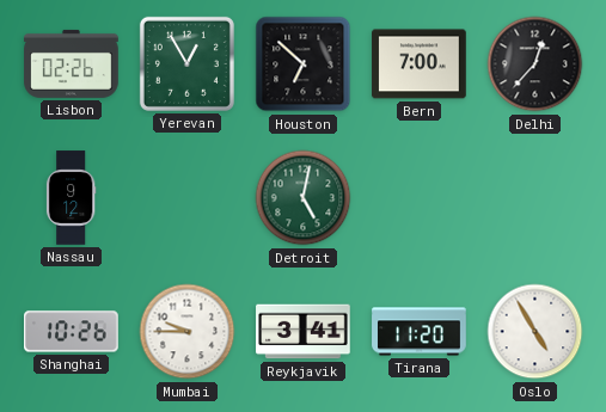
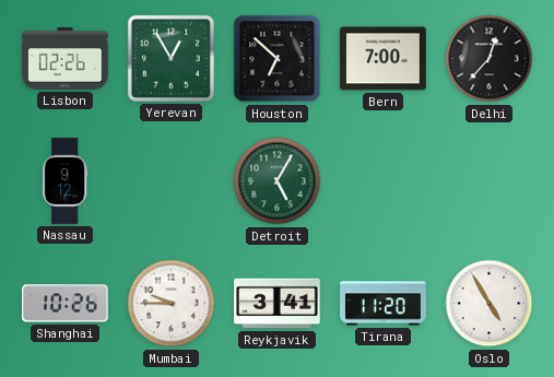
Detroit: 5:02 -> 5:05
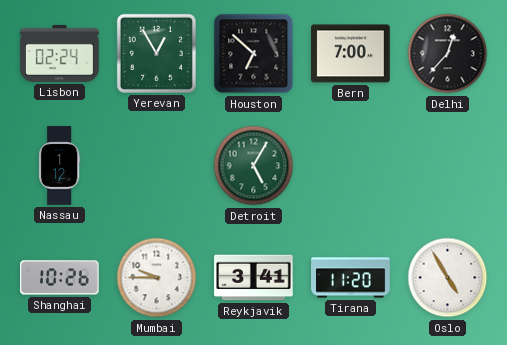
Lisbon: 02:26 -> 02:24
Nassau: 9:12 -> 1:12
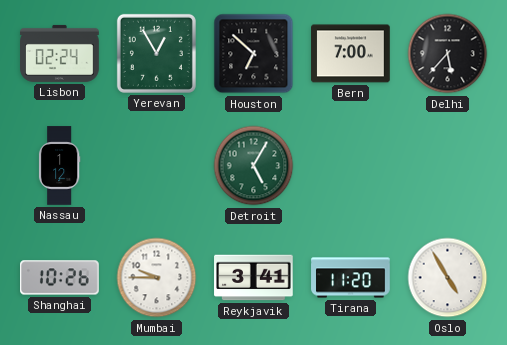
Delhi: 12:37 -> 5:37
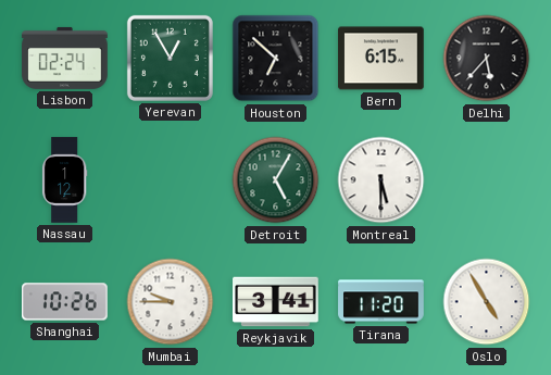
Bern: 7:00 -> 6:15
Montreal: none -> 5:30
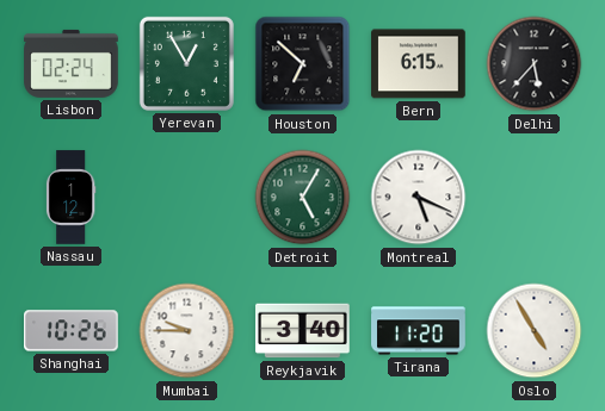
Montreal: 5:30 -> 5:19
Reykjavik: 3:41 -> 3:40
